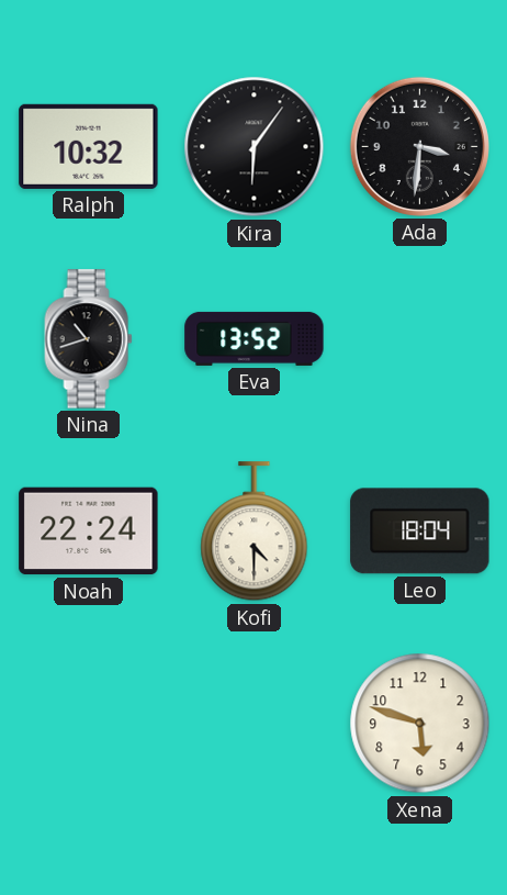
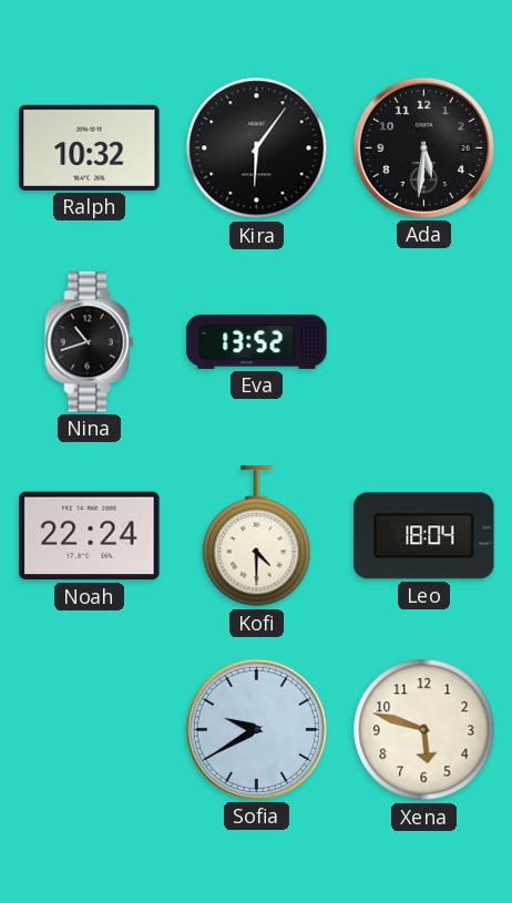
Ada: 3:31 -> 5:31
Sofia: none -> 9:40
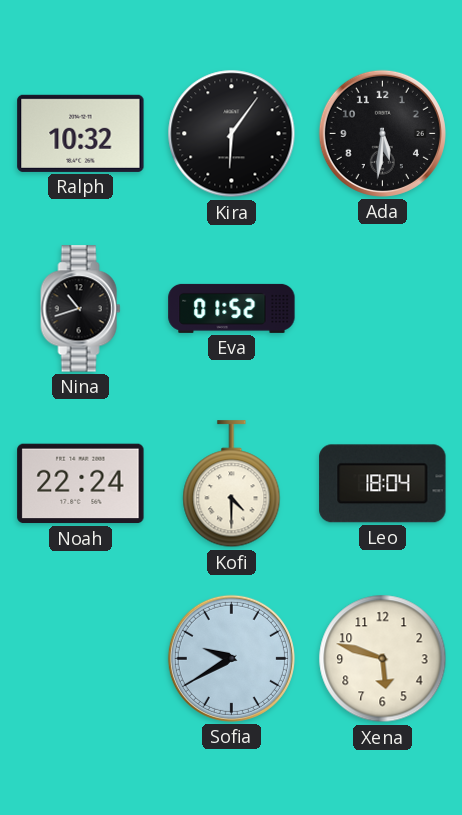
Eva: 13:52 -> 01:52
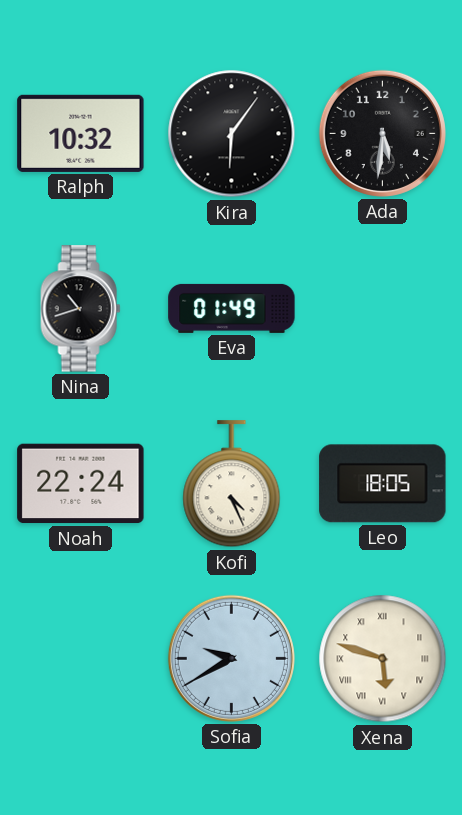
Eva: 01:52 -> 01:49
Kofi: 4:30 -> 4:26
Leo: 18:04 -> 18:05
Xena numerals: Arabic -> Roman
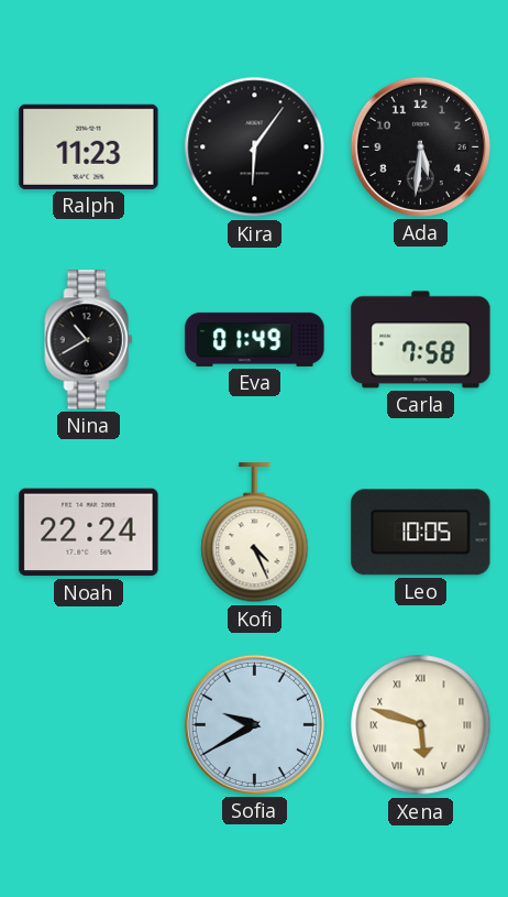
Ralph: 10:32 -> 11:23
Nina: 10:42 -> 10:40
Carla: none -> 7:58
Leo: 18:05 -> 10:05
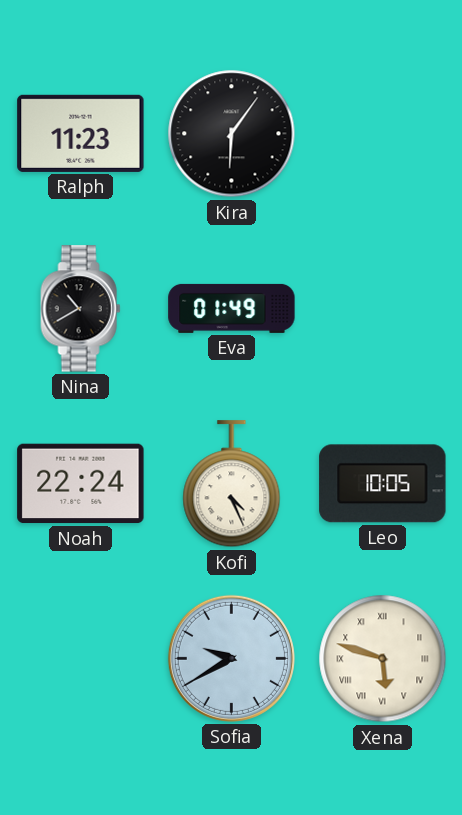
Ada: 5:31 -> none
Carla: 7:58 -> none
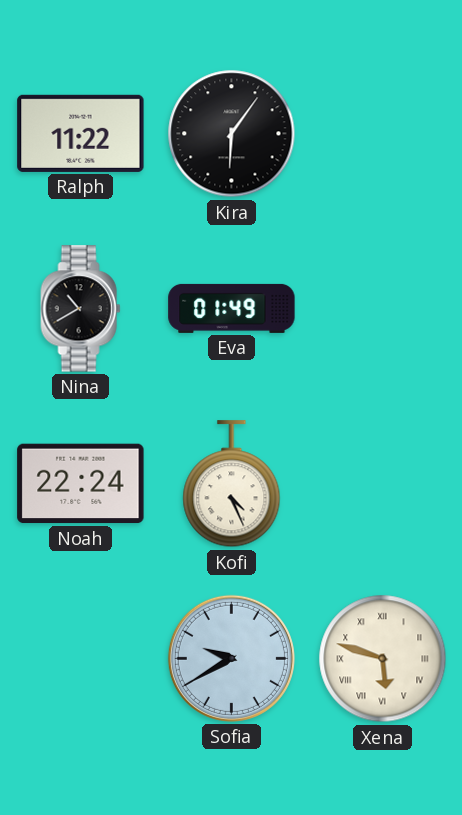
Ralph: 11:23 -> 11:22
Leo: 10:05 -> none
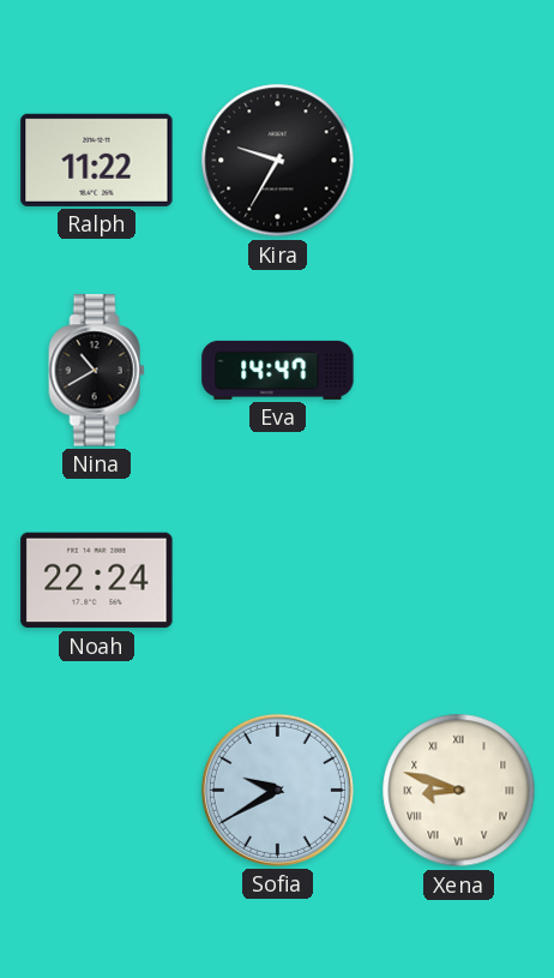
Kira: 6:06 -> 9:35
Eva: 01:49 -> 14:47
Kofi: 4:26 -> none
Xena: 5:48 -> 8:48
